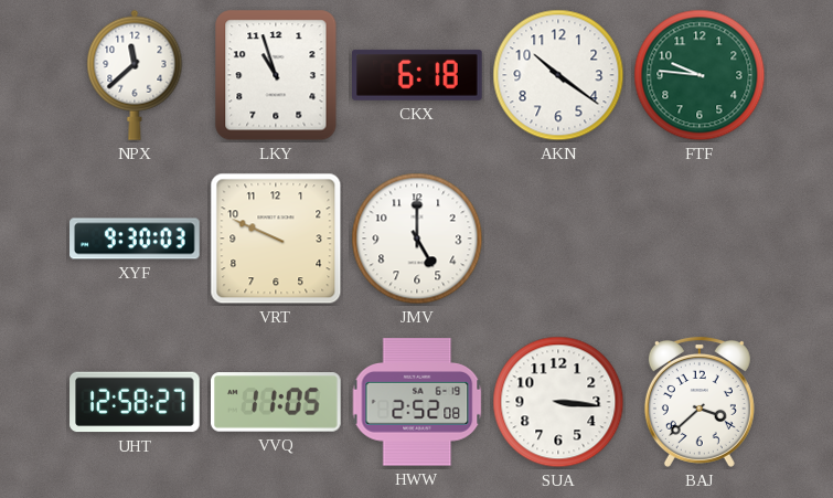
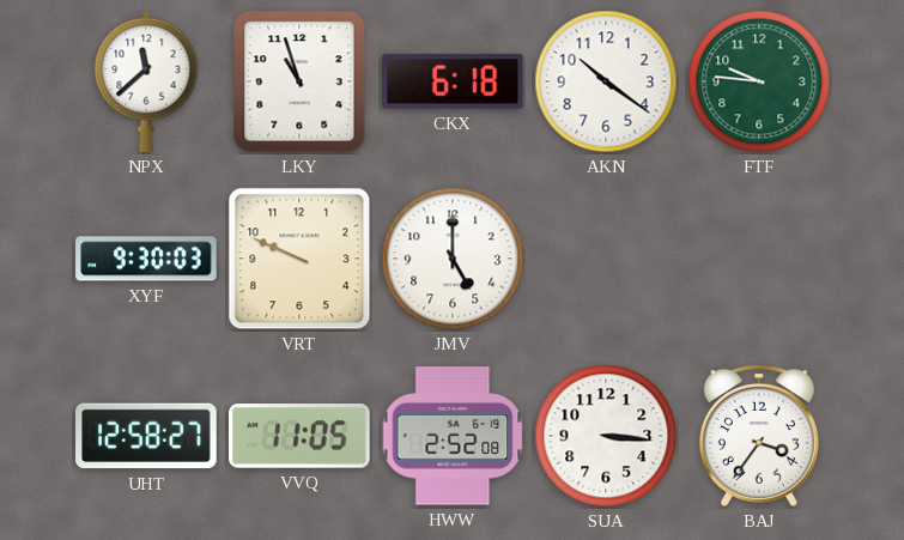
BAJ: 3:38 -> 3:36
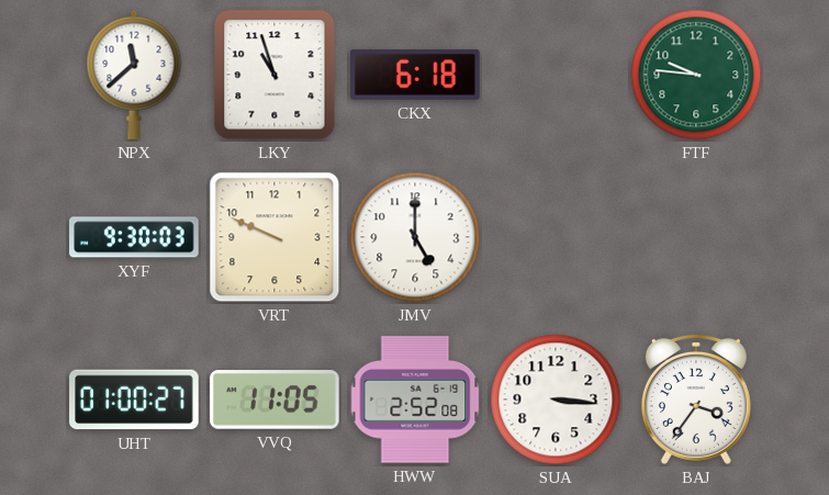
AKN: 10:21 -> none
UHT: 12:58 -> 01:00
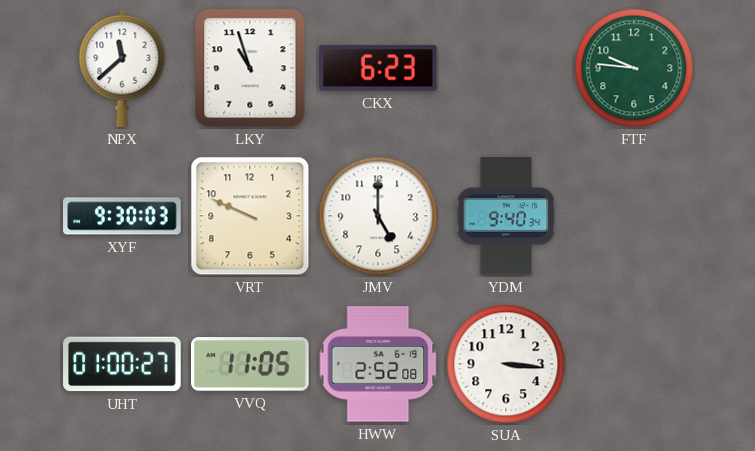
CKX: 6:18 -> 6:23
YDM: none -> 9:40
BAJ: 3:36 -> none
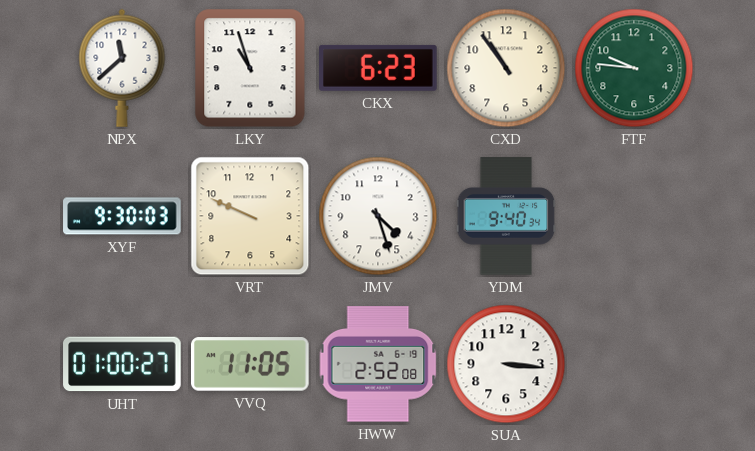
CXD: none -> 10:54
JMV: 5:00 -> 4:27
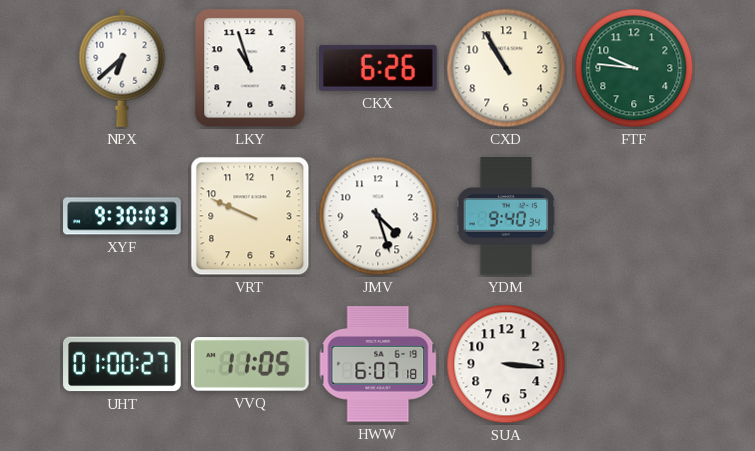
NPX: 11:38 -> 6:38
CKX: 6:23 -> 6:26
CXD: 10:54 -> 10:55
HWW: 2:52 -> 6:07
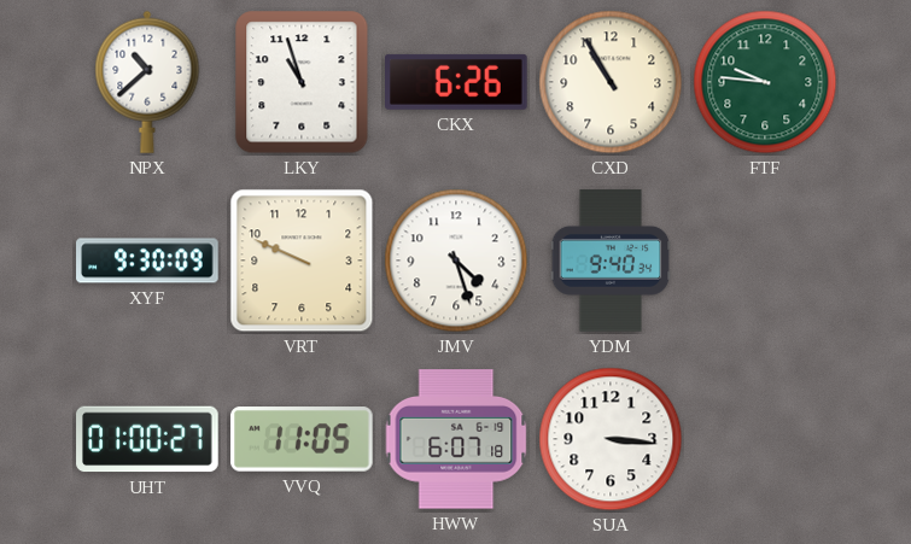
NPX: 6:38 -> 10:38
XYF: 9:30:03 -> 9:30:09
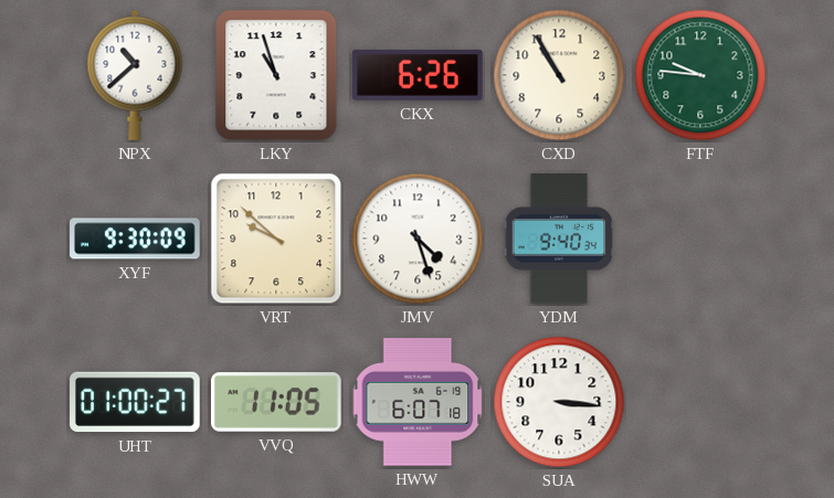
VRT: 9:49 -> 9:52
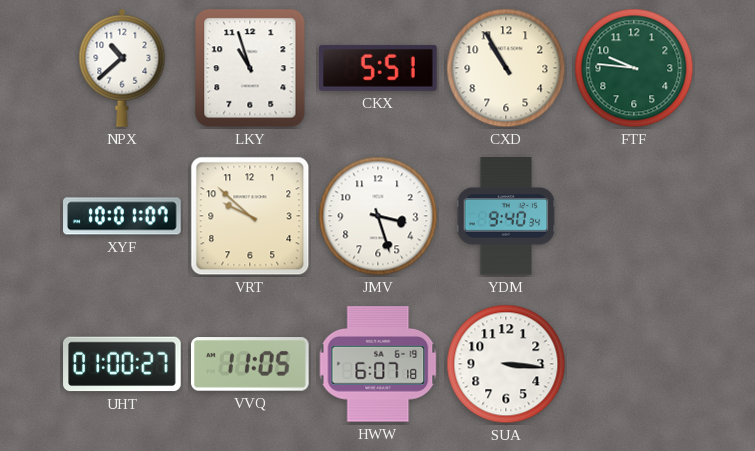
CKX: 6:26 -> 5:51
XYF: 9:30 -> 10:01
JMV: 4:27 -> 3:27
